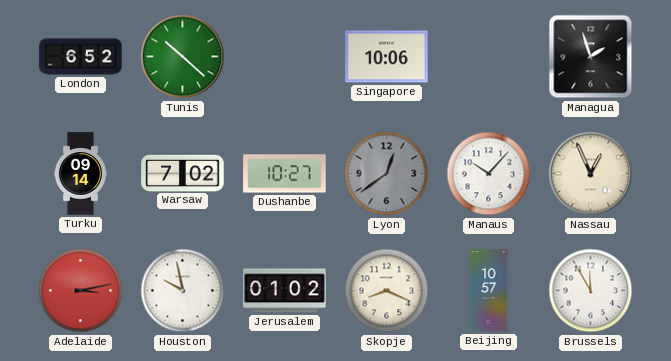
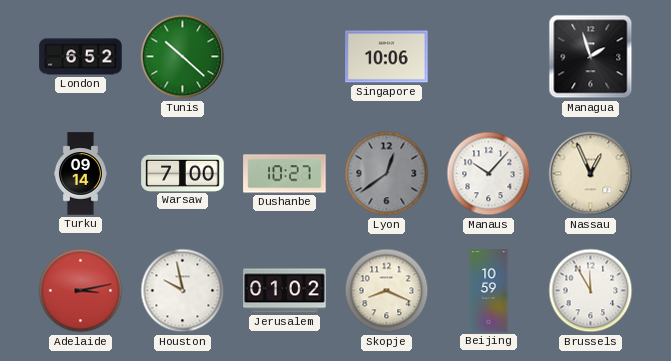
Warsaw: 7:02 -> 7:00
Beijing: 10:57 -> 10:59
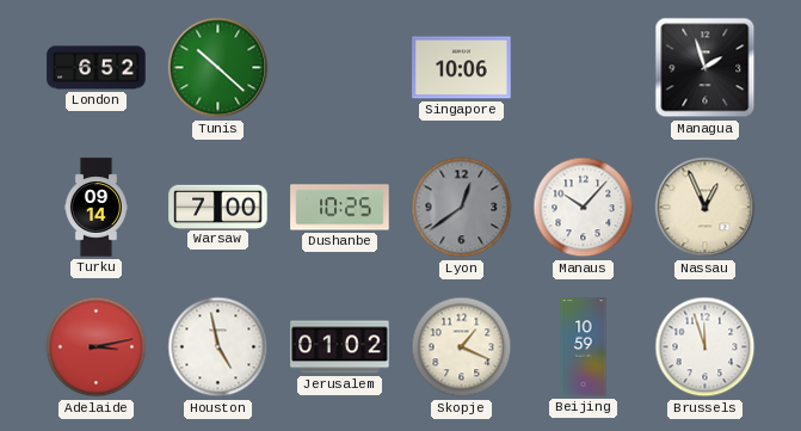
Dushanbe: 10:27 -> 10:25
Houston: 9:58 -> 4:58
Skopje: 8:19 -> 1:19
Brussels: 11:55 -> 11:57
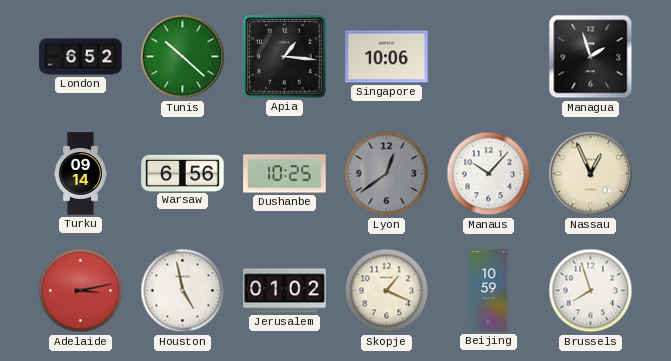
Apia: none -> 1:16
Warsaw: 7:00 -> 6:56
Brussels: 11:57 -> 7:57
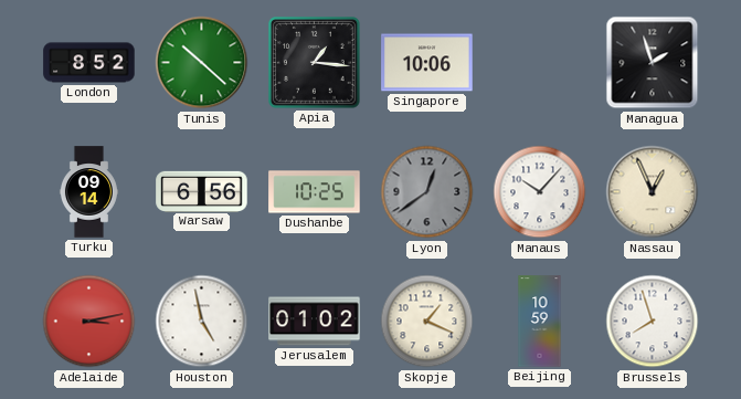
London: 6:52 -> 8:52
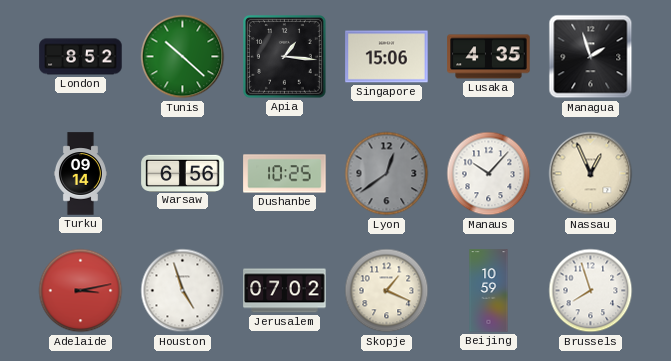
Singapore: 10:06 -> 15:06
Lusaka: none -> 4:35
Houston: 4:58 -> 4:57
Jerusalem: 01:02 -> 07:02
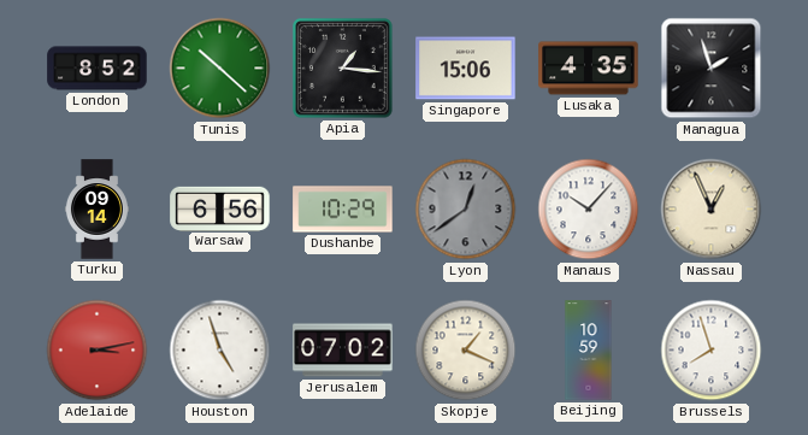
Dushanbe: 10:25 -> 10:29
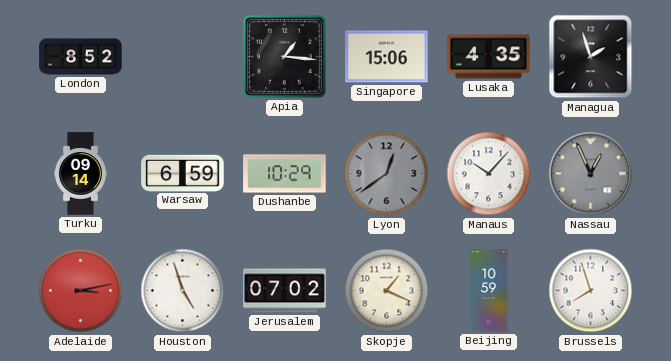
Tunis: 10:22 -> none
Warsaw: 6:56 -> 6:59
Nassau dial: cream -> grey
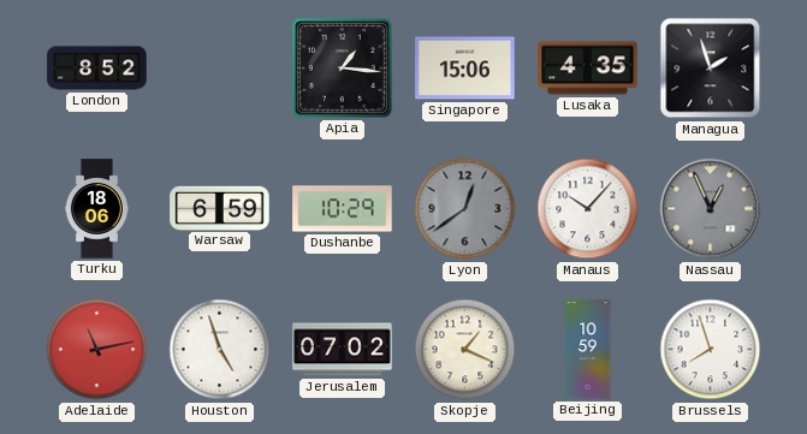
Turku: 09:14 -> 18:06
Adelaide: 3:13 -> 11:13
